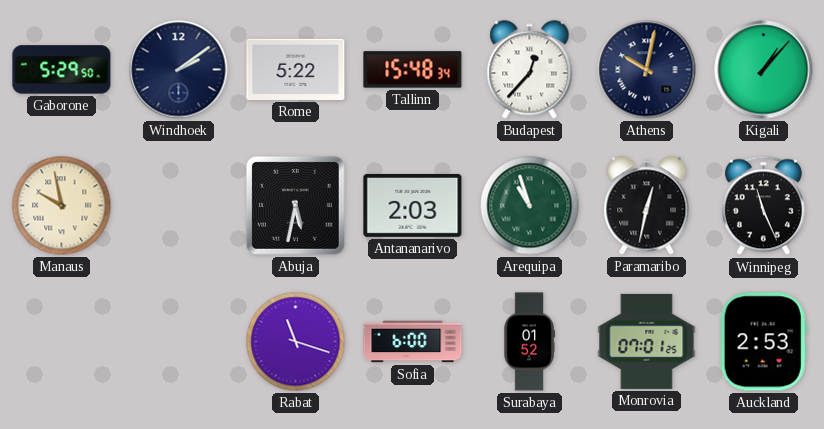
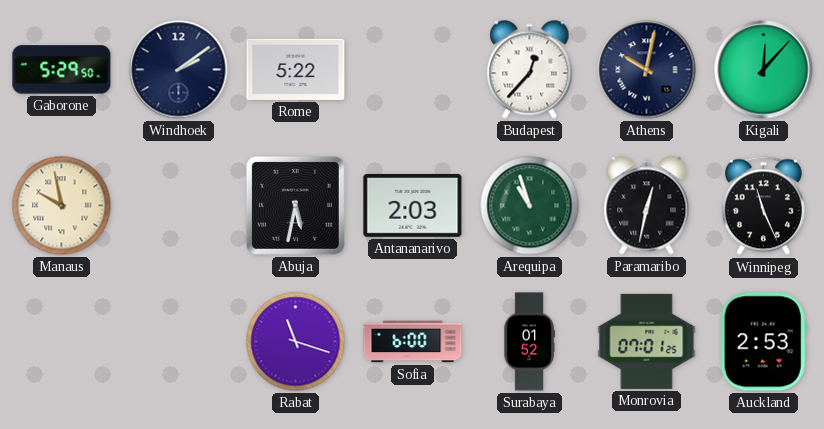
Tallinn: 15:48 -> none
Kigali: 1:07 -> 12:07
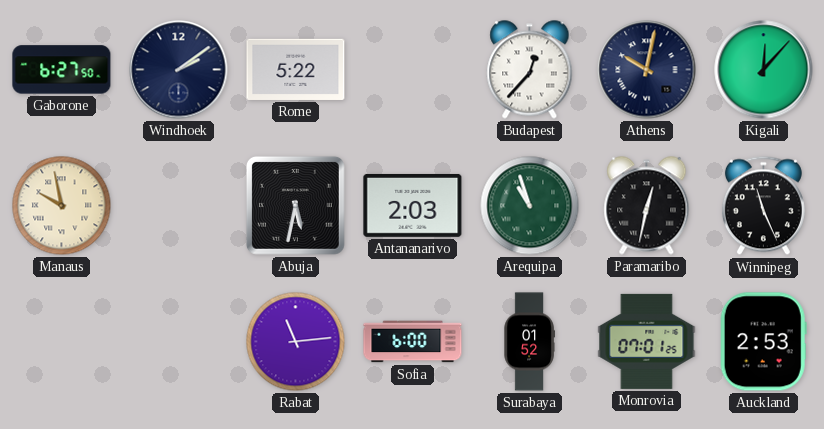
Gaborone: 5:29 -> 6:27
Rabat: 11:18 -> 11:14
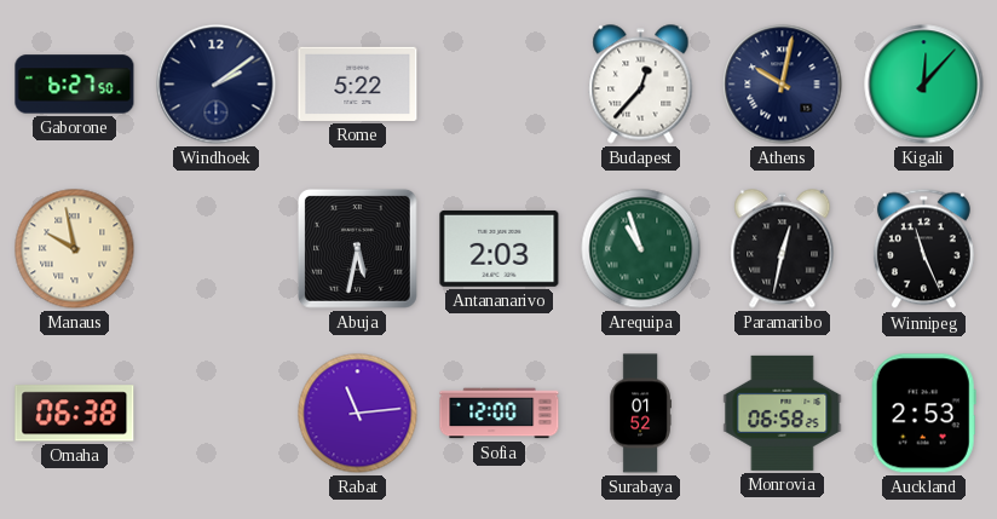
Omaha: none -> 06:38
Sofia: 6:00 -> 12:00
Monrovia: 07:01 -> 06:58
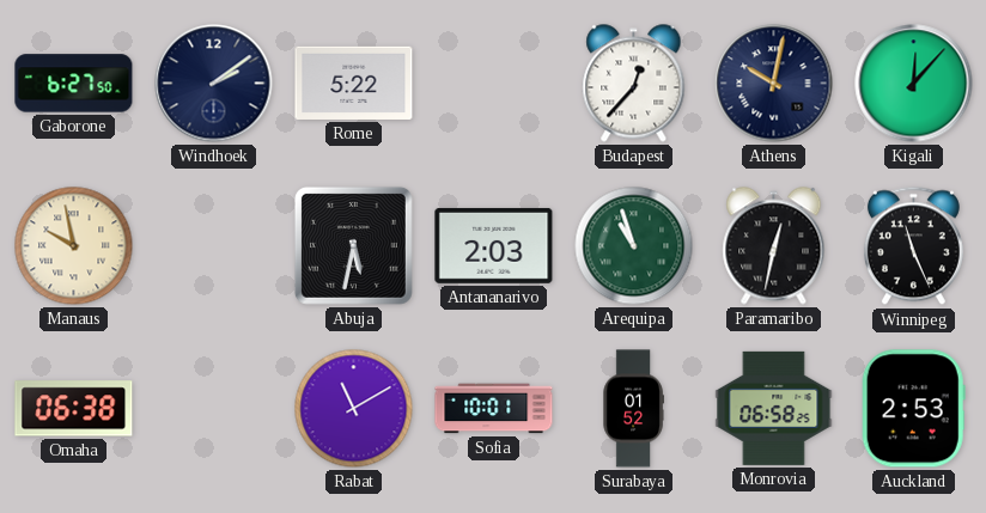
Rabat: 11:14 -> 11:10
Sofia: 12:00 -> 10:01
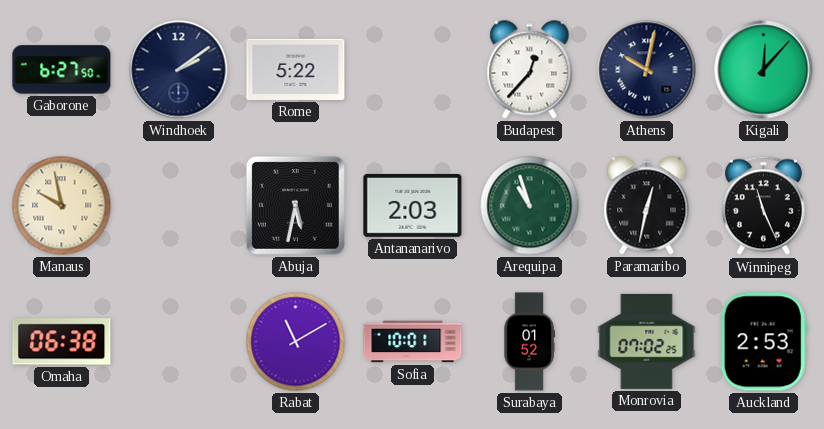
Monrovia: 06:58 -> 07:02
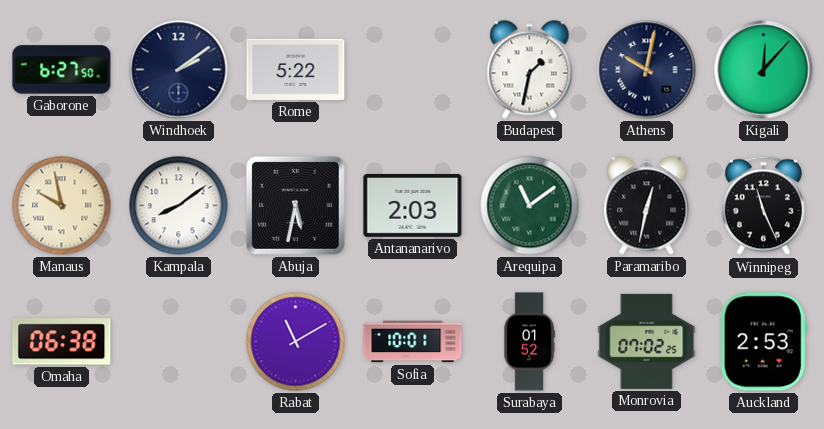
Budapest: 12:37 -> 1:32
Kampala: none -> 8:09
Arequipa: 10:57 -> 11:09
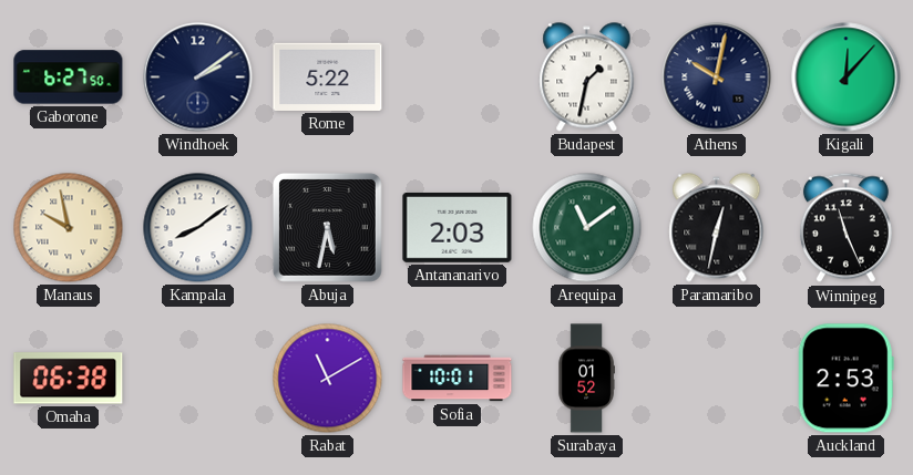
Monrovia: 07:02 -> none
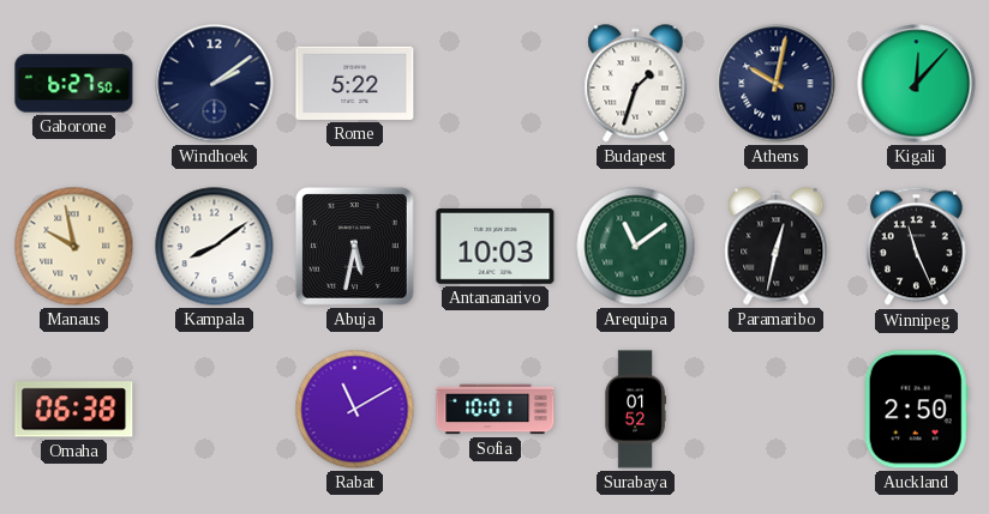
Budapest: 1:32 -> 1:33
Antananarivo: 2:03 -> 10:03
Auckland: 2:53 -> 2:50
